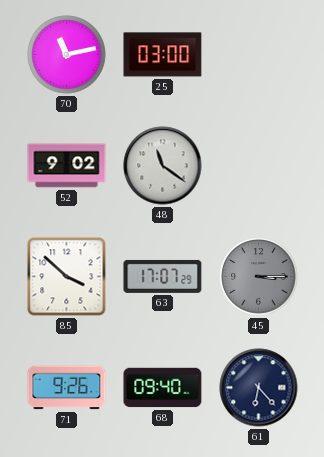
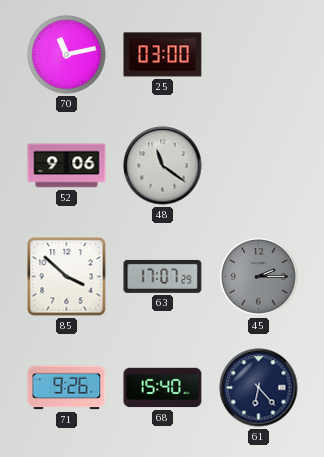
52: 9:02 -> 9:06
45: 3:15 -> 2:15
68: 09:40 -> 15:40
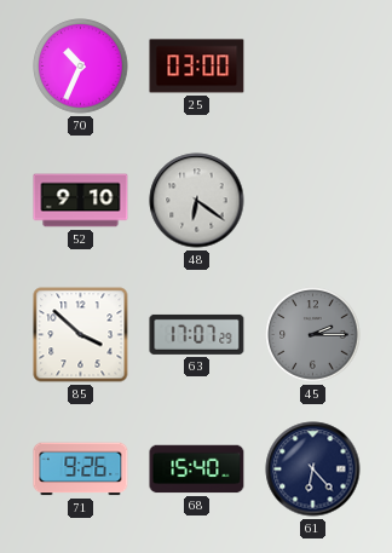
70: 11:13 -> 10:34
52: 9:06 -> 9:10
48: 11:21 -> 6:21
